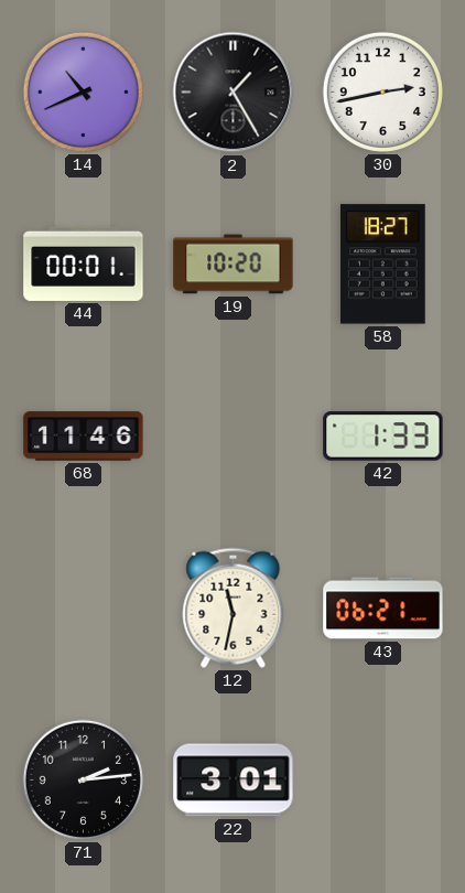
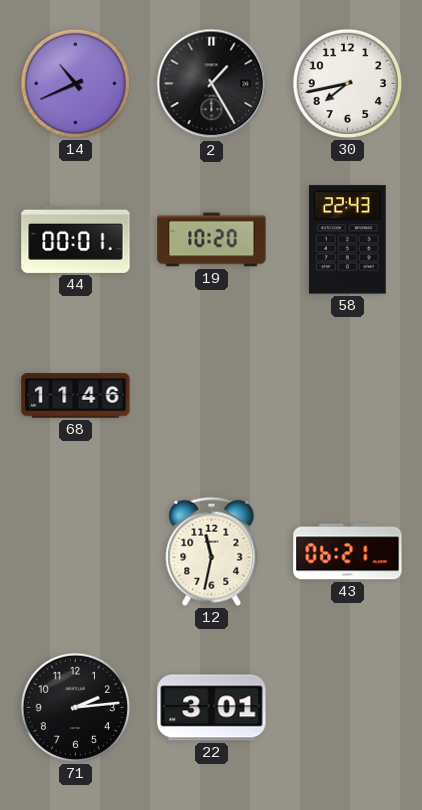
30: 2:43 -> 7:43
58: 18:27 -> 22:43
42: 1:33 -> none
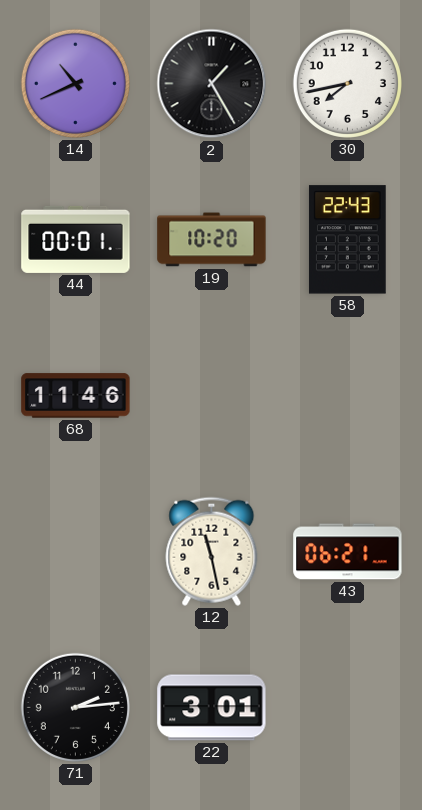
12: 11:32 -> 11:28
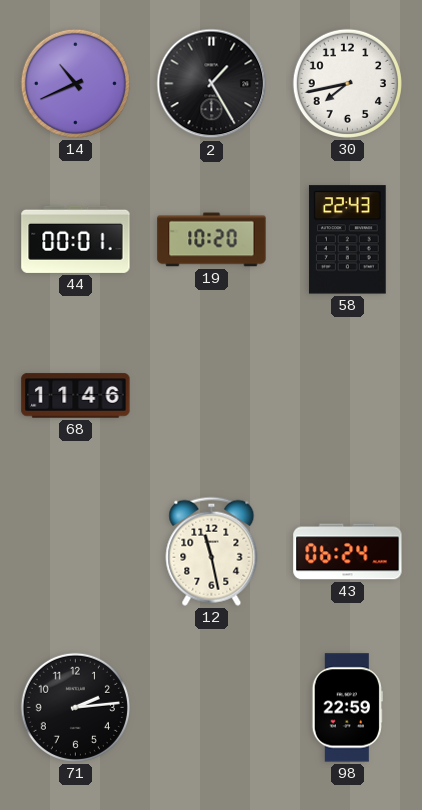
43: 06:21 -> 06:24
22: 3:01 -> none
98: none -> 22:59
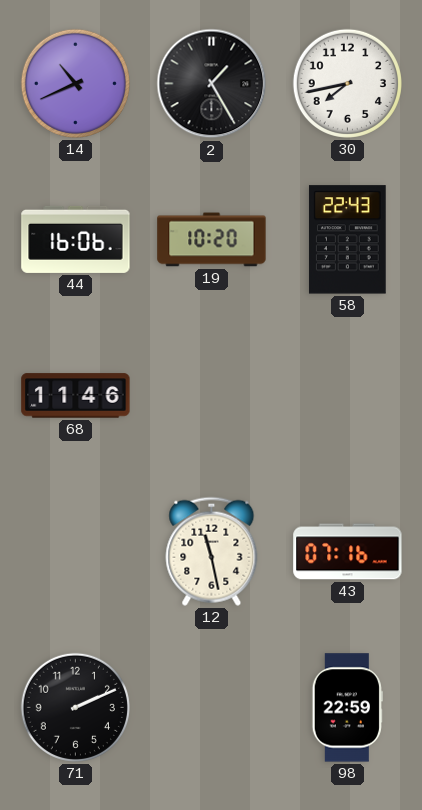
44: 00:01 -> 16:06
43: 06:24 -> 07:16
71: 2:14 -> 2:11
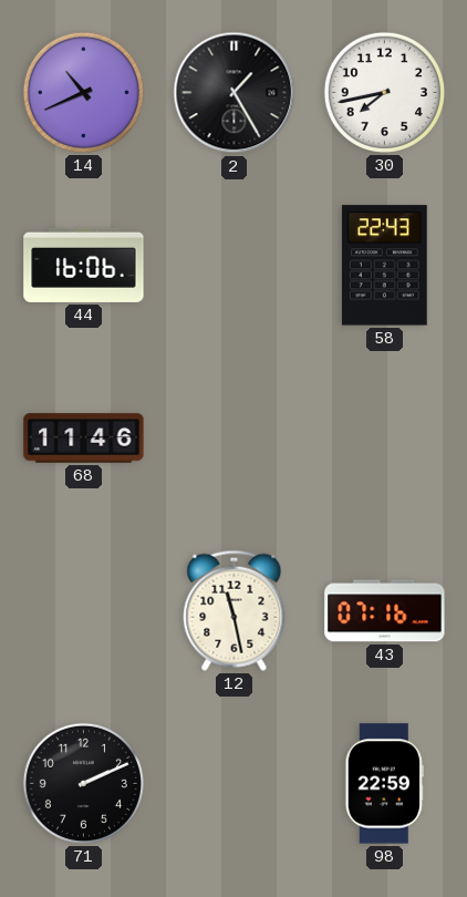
19: 10:20 -> none
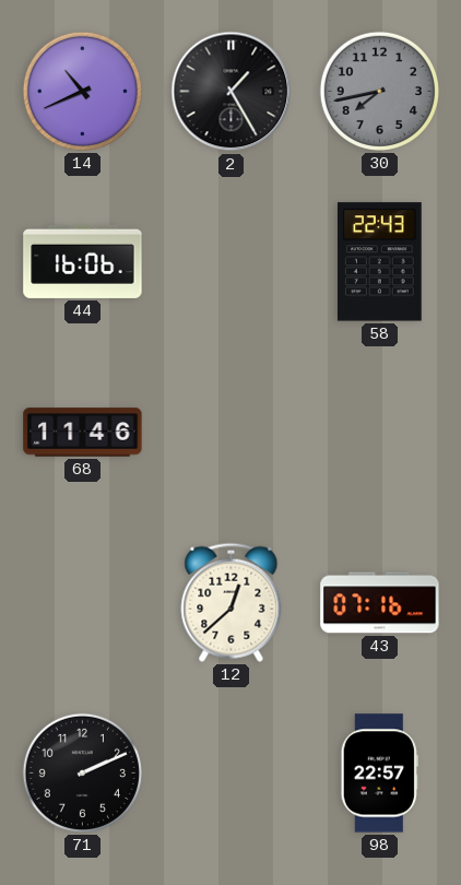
30 dial: white -> grey
12: 11:28 -> 12:38
98: 22:59 -> 22:57
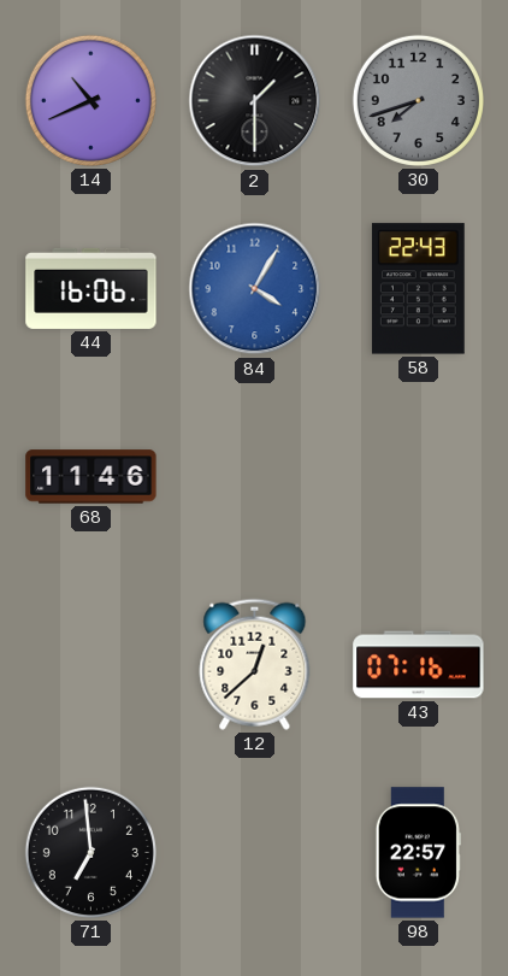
2: 1:25 -> 1:30
30: 7:43 -> 7:42
84: none -> 4:05
71: 2:11 -> 6:59
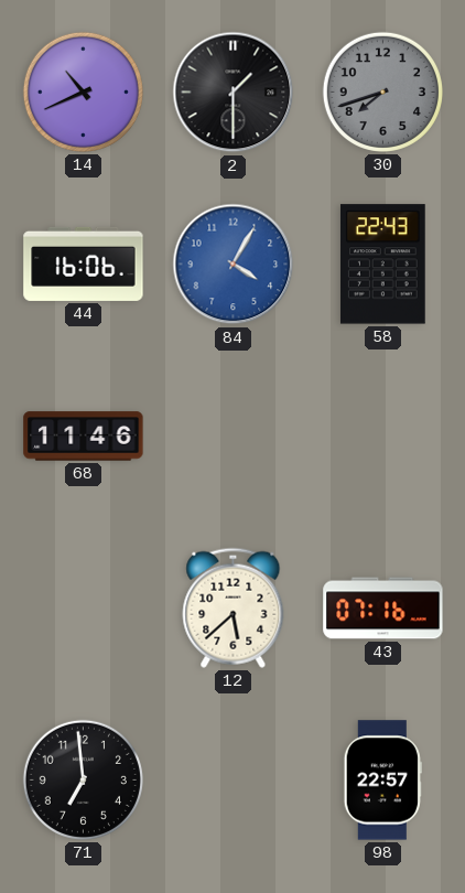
12: 12:38 -> 5:38
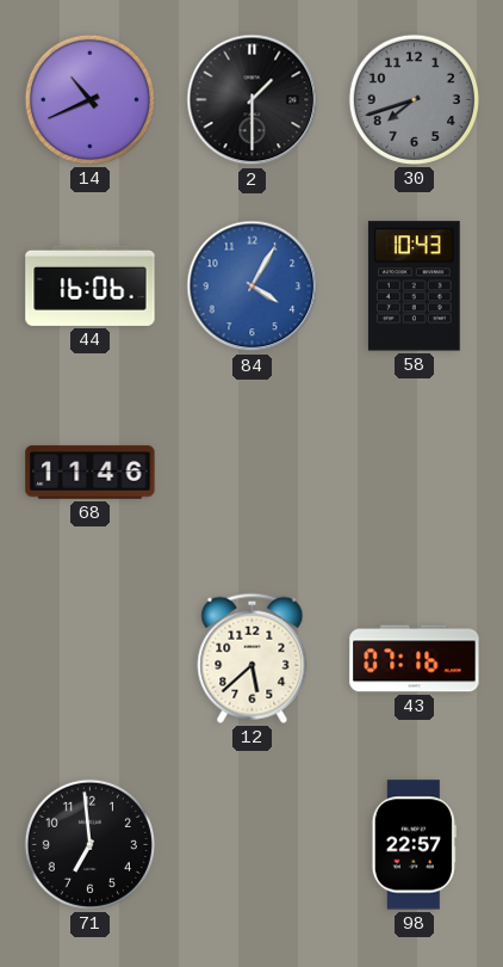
58: 22:43 -> 10:43
